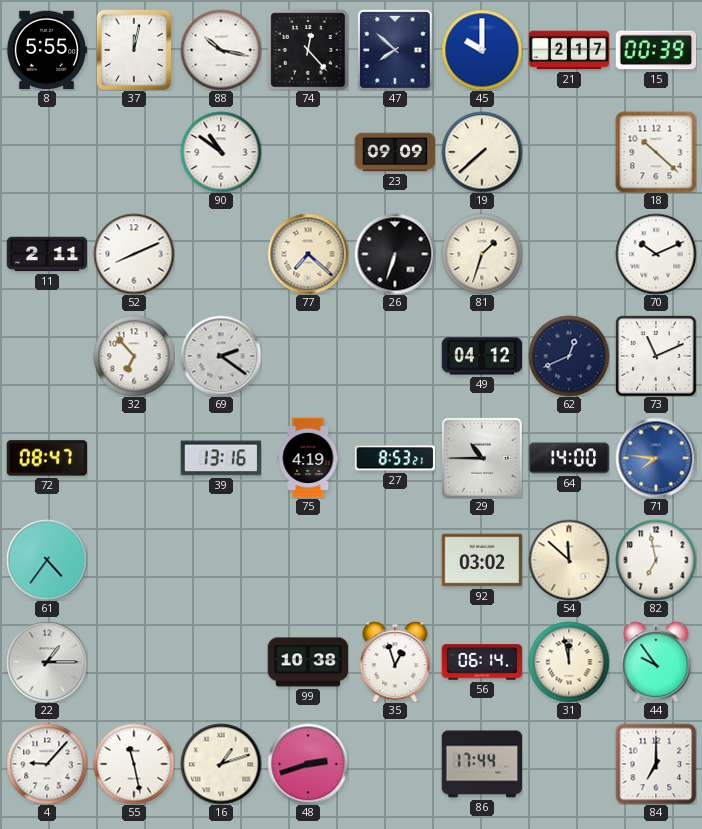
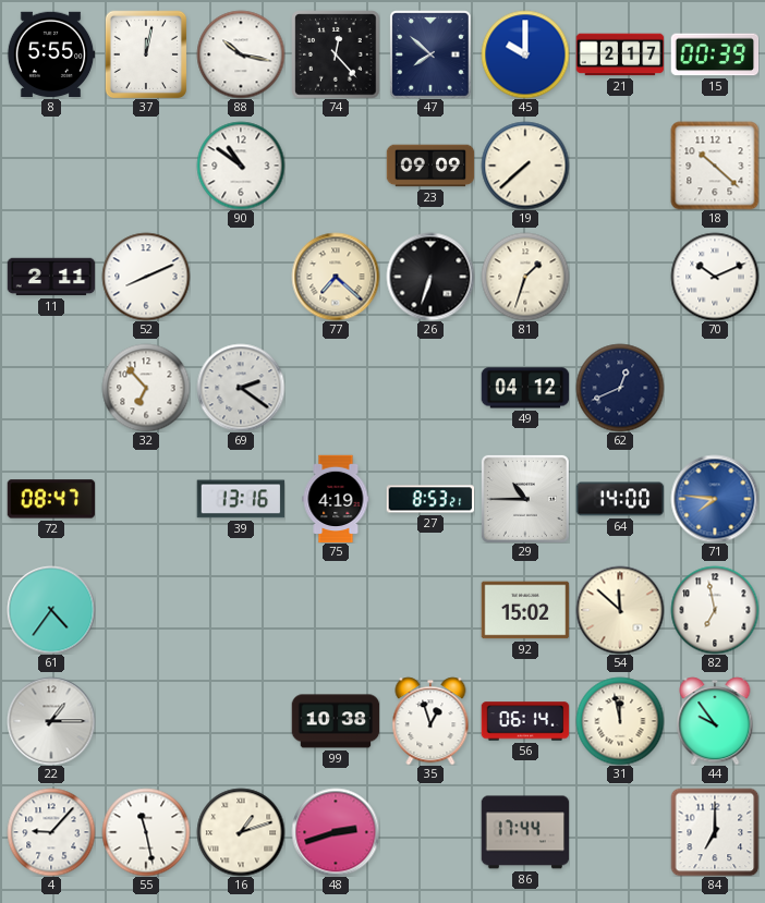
73: 11:11 -> none
92: 03:02 -> 15:02
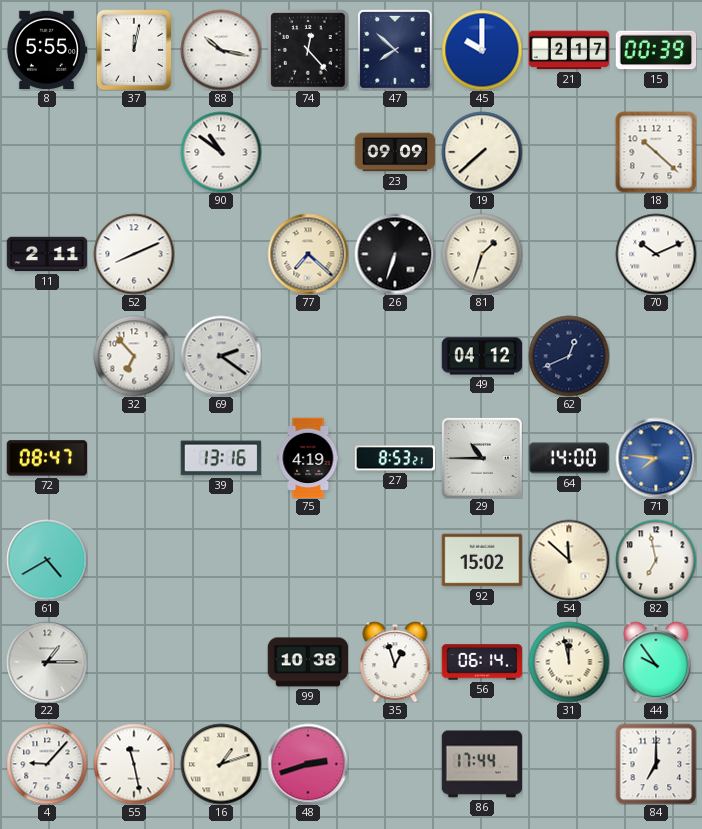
61: 4:36 -> 4:40
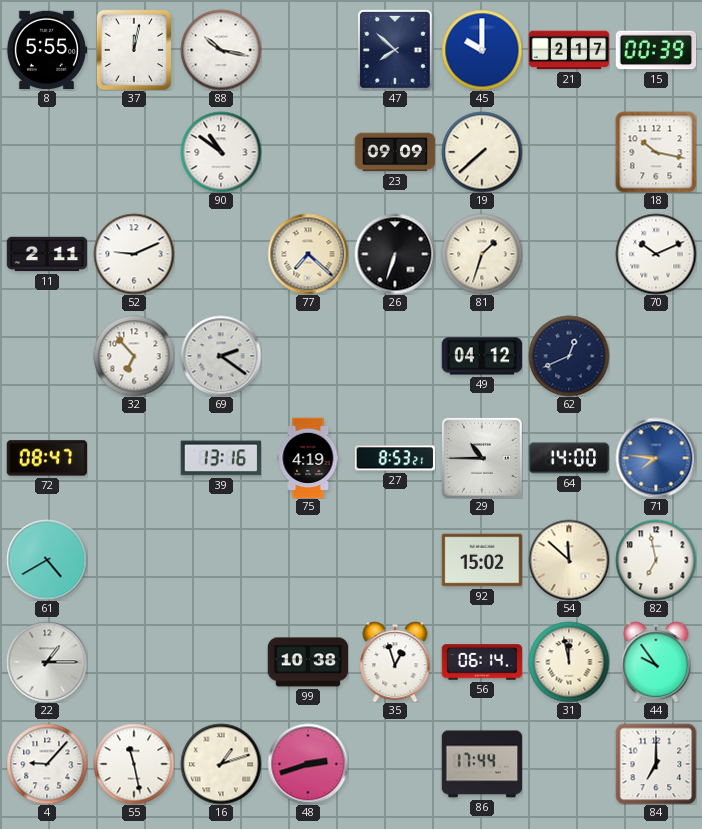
74: 12:23 -> none
18: 10:22 -> 10:17
52: 8:11 -> 9:11
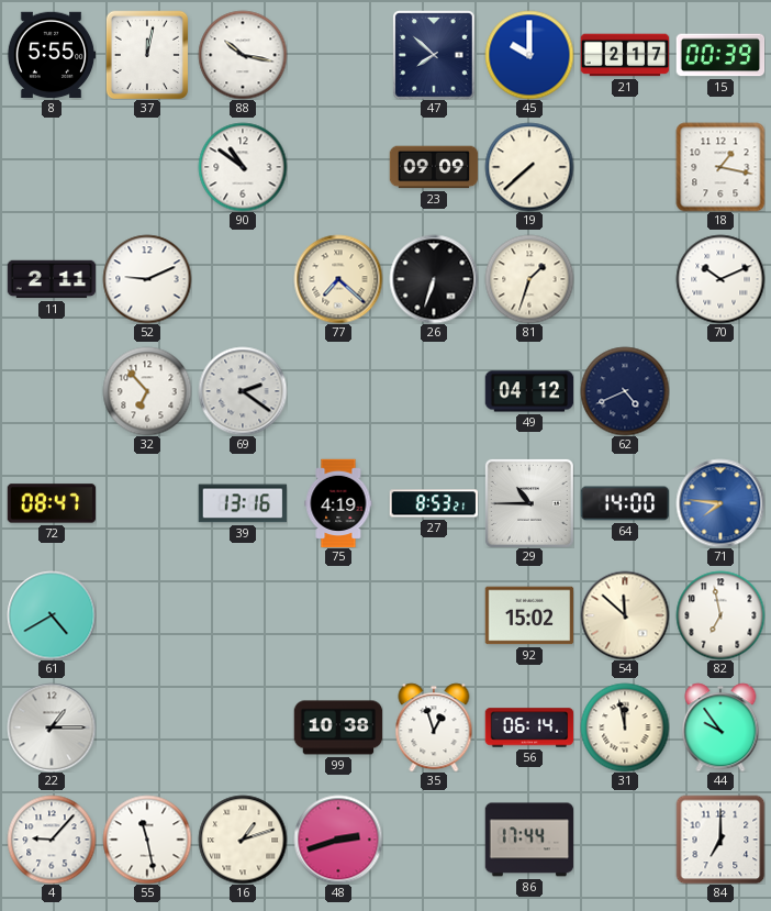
18: 10:17 -> 1:17
62: 12:41 -> 4:41
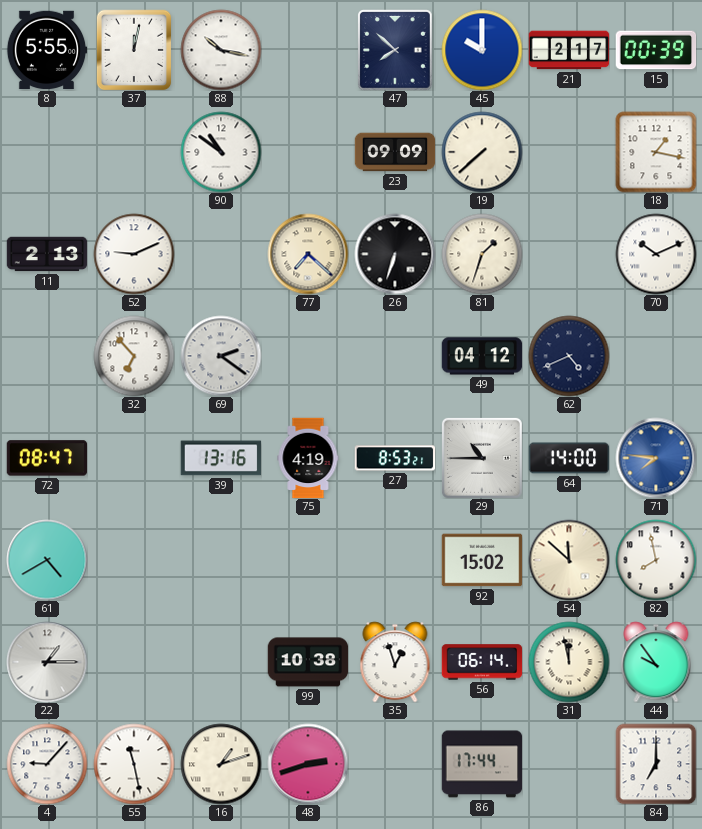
11: 2:11 -> 2:13
82: 6:58 -> 7:58
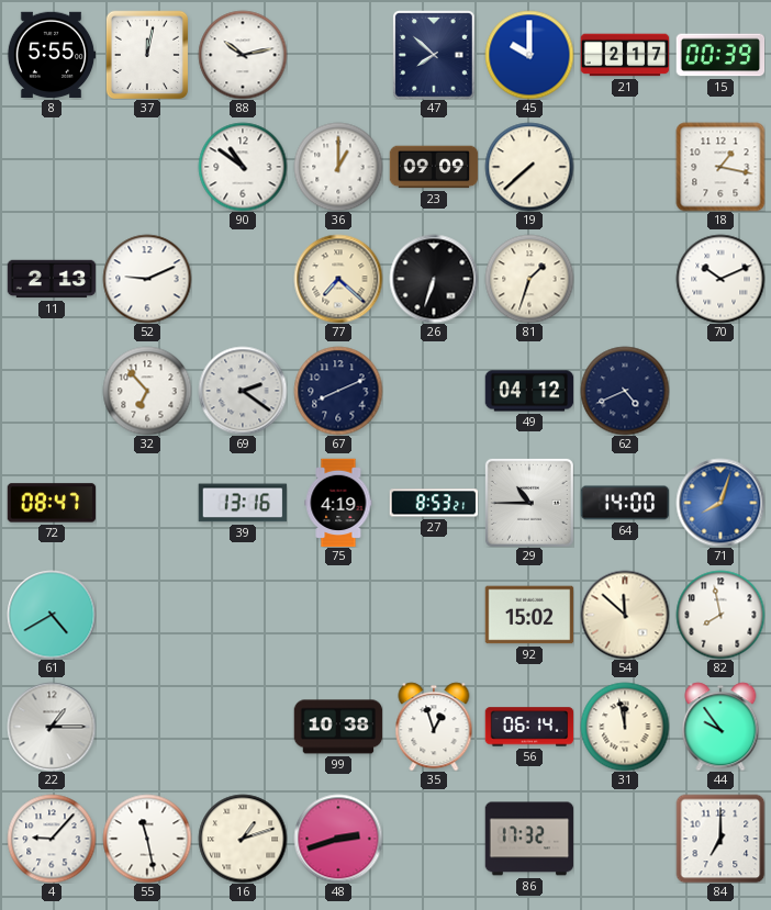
88: 10:17 -> 10:13
36: none -> 1:00
67: none -> 8:11
71: 7:46 -> 8:03
86: 17:44 -> 17:32
